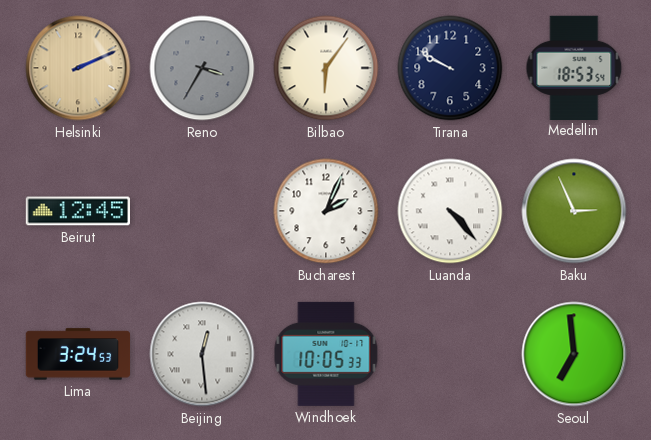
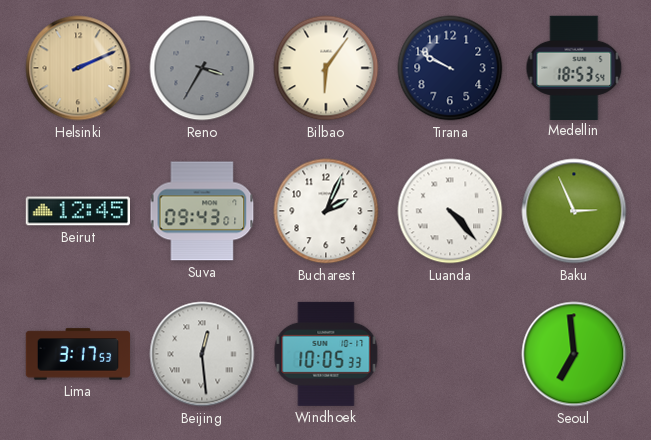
Suva: none -> 09:43
Lima: 3:24 -> 3:17
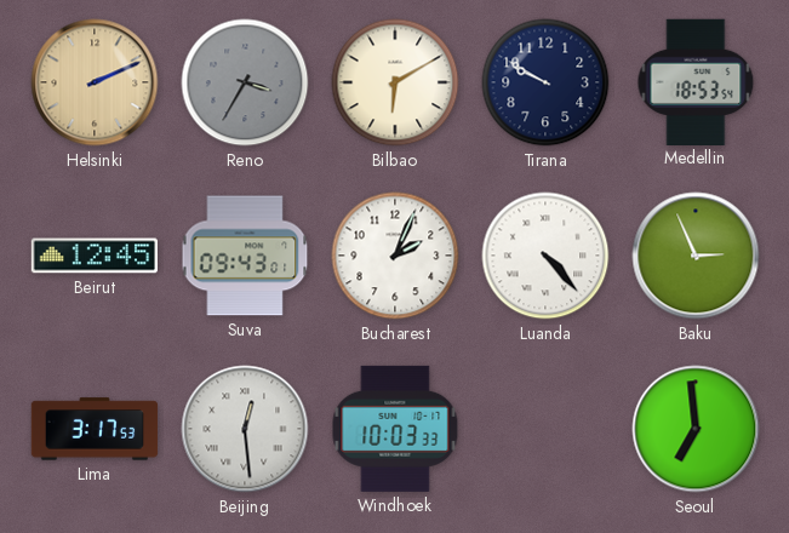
Bilbao: 6:06 -> 6:10
Windhoek: 10:05 -> 10:03
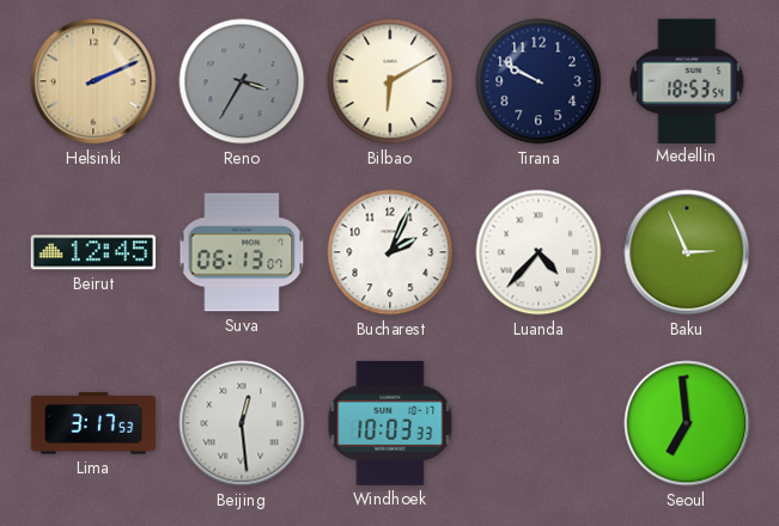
Suva: 09:43 -> 06:13
Luanda: 4:23 -> 4:37
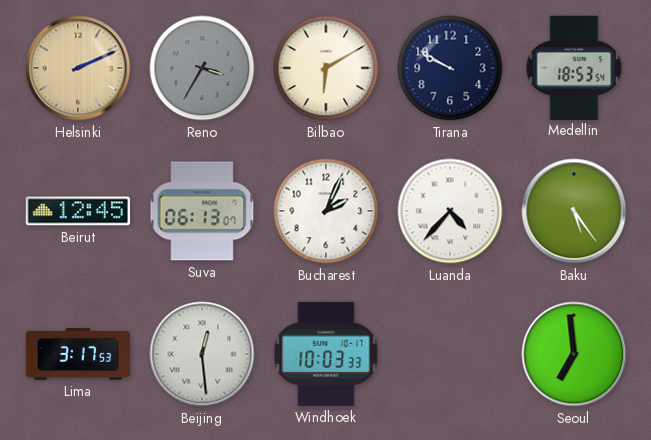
Baku: 2:56 -> 5:24
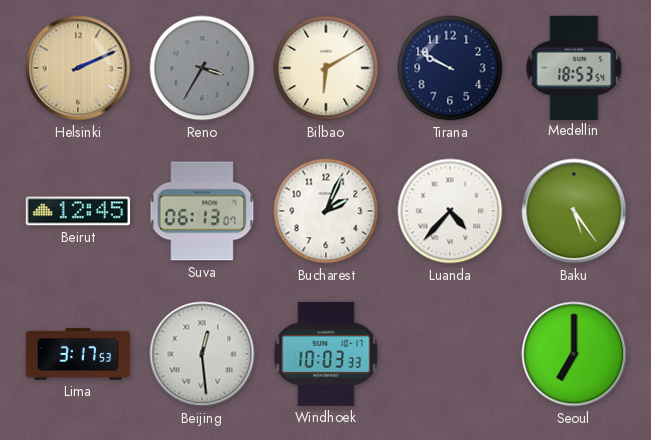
Seoul: 6:59 -> 7:00
